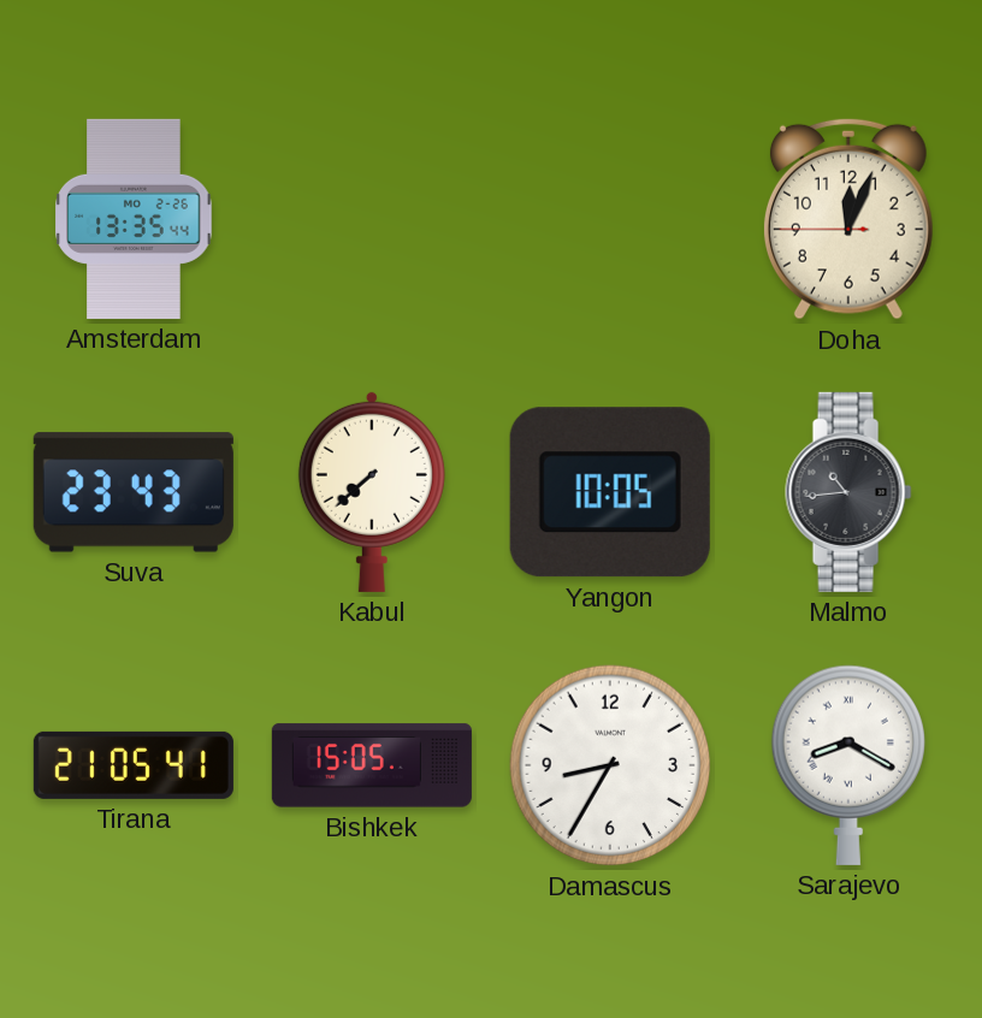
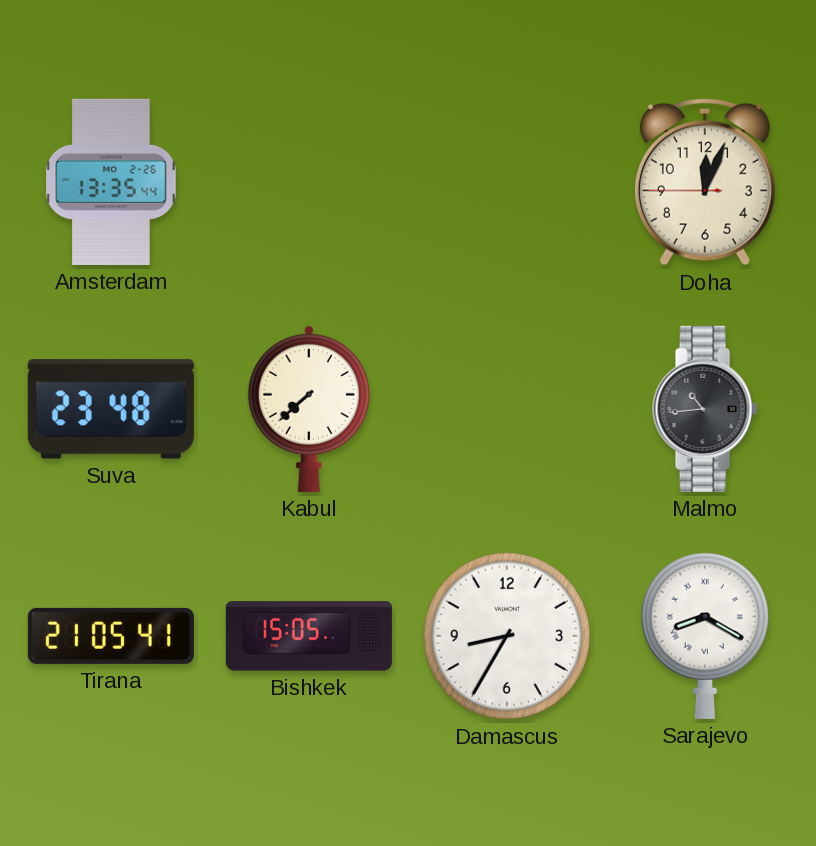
Suva: 23:43 -> 23:48
Yangon: 10:05 -> none
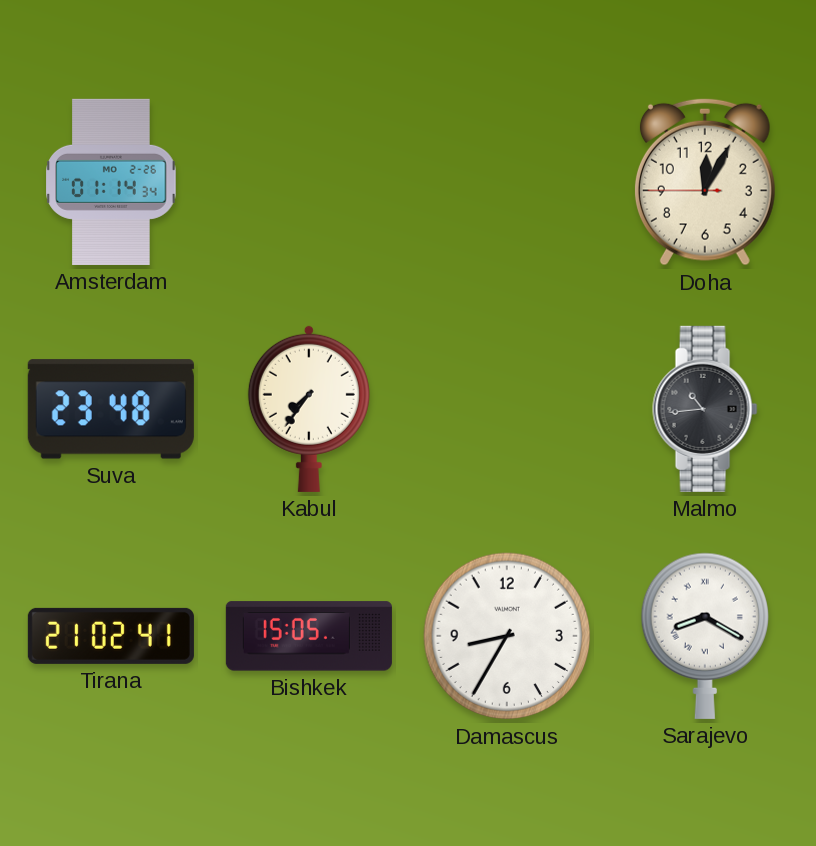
Amsterdam: 13:35 -> 01:14
Doha: 12:03 -> 12:04
Kabul: 7:38 -> 7:36
Tirana: 21:05 -> 21:02
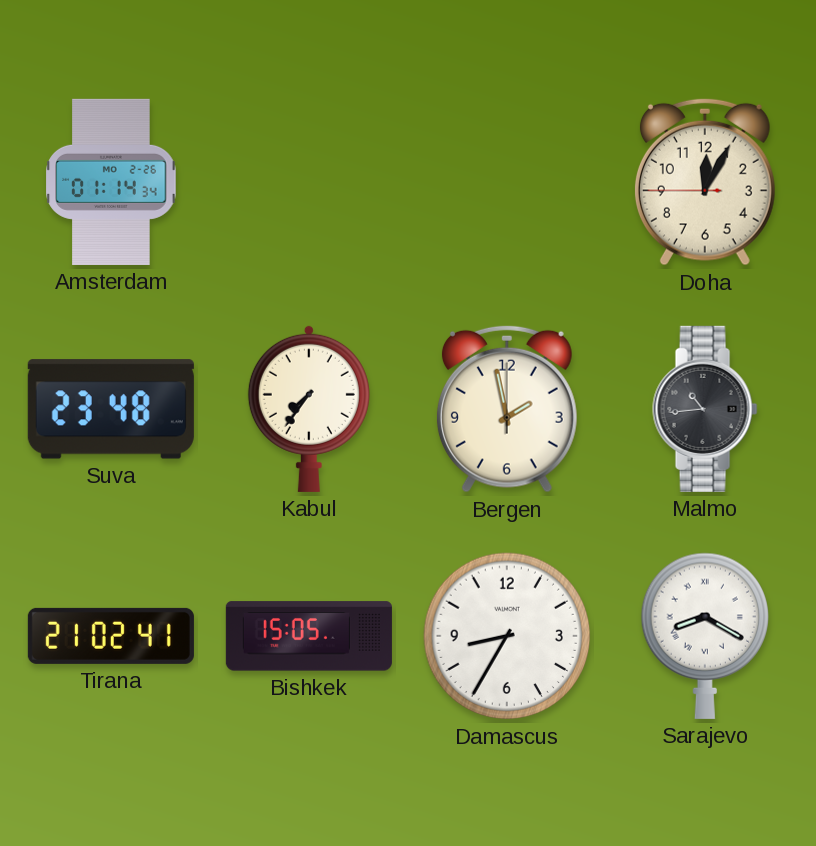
Bergen: none -> 1:58
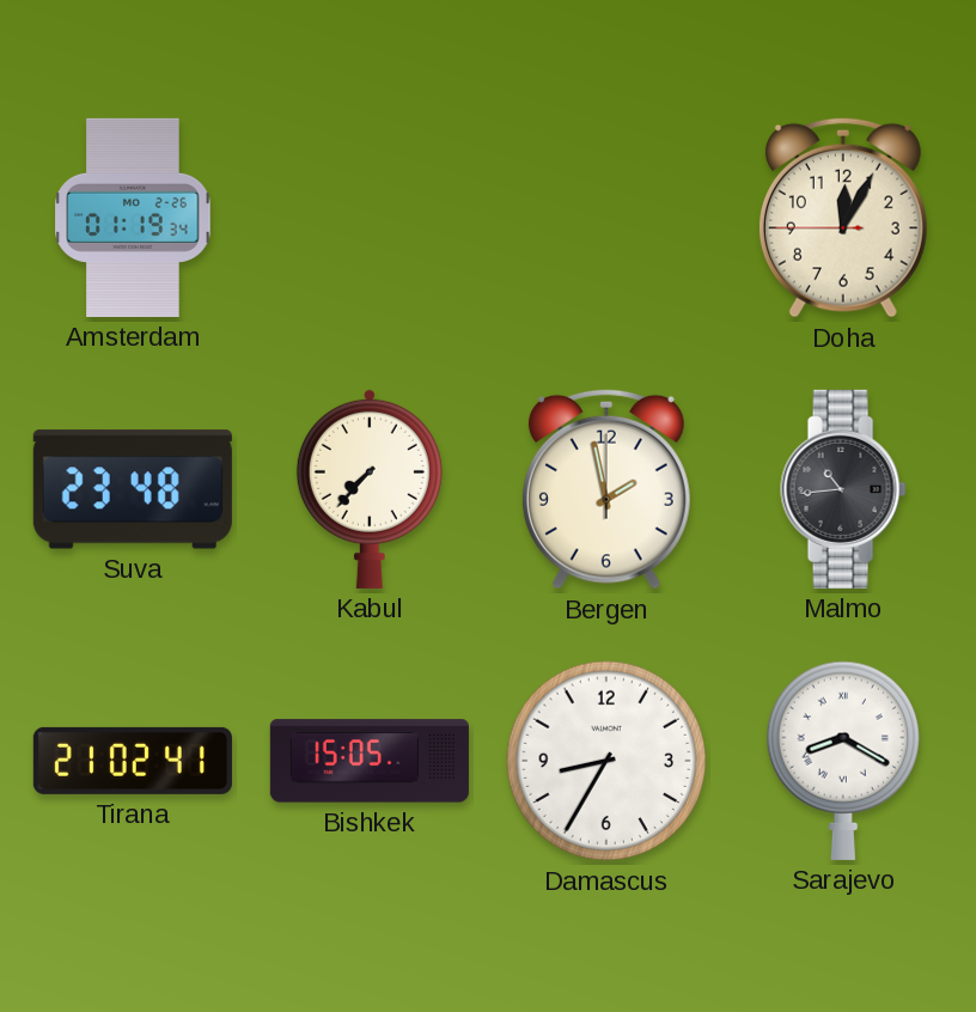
Amsterdam: 01:14 -> 01:19
Kabul: 7:36 -> 7:37
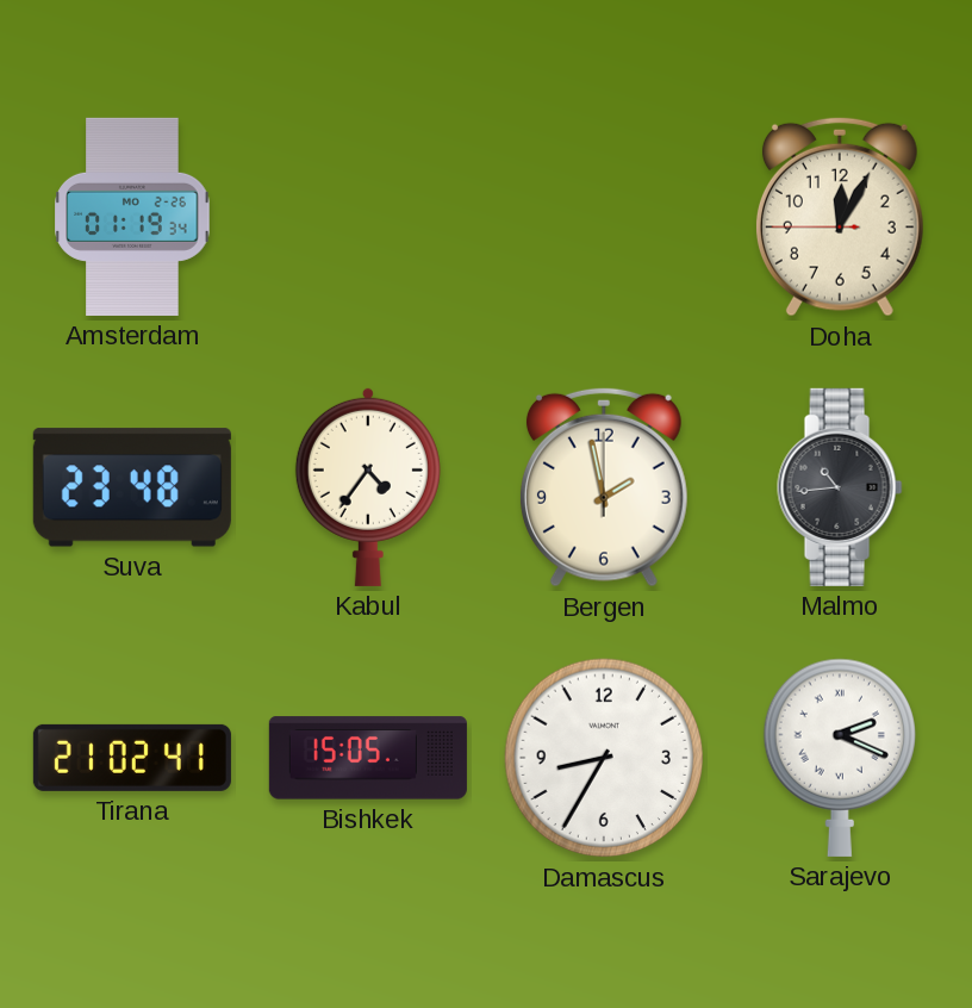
Kabul: 7:37 -> 4:36
Sarajevo: 8:20 -> 2:19
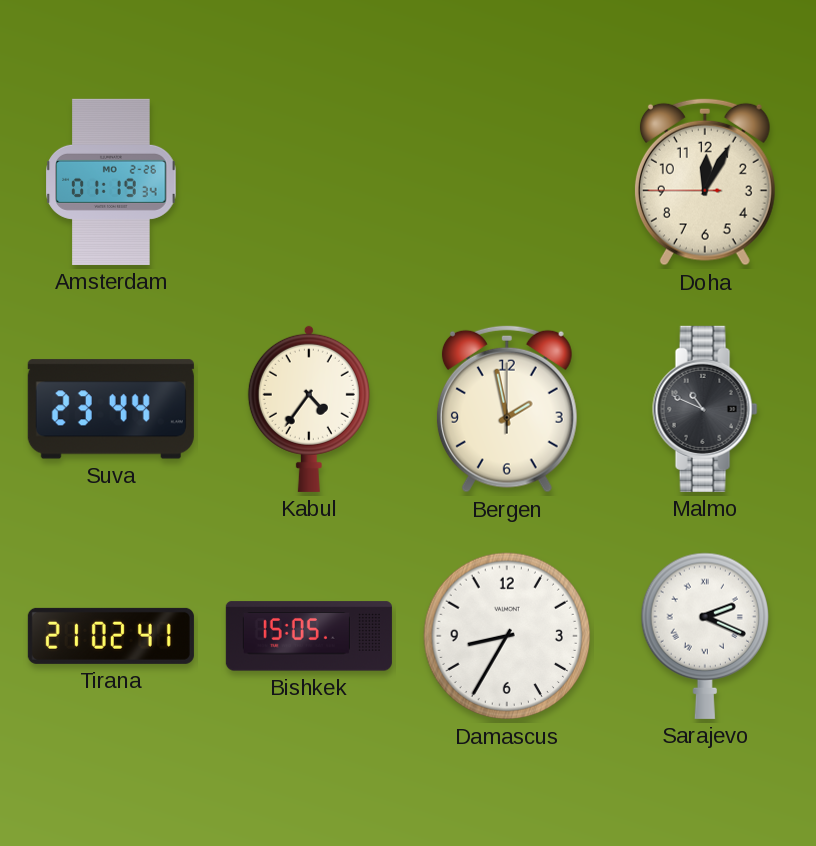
Suva: 23:48 -> 23:44
Malmo: 10:44 -> 10:49
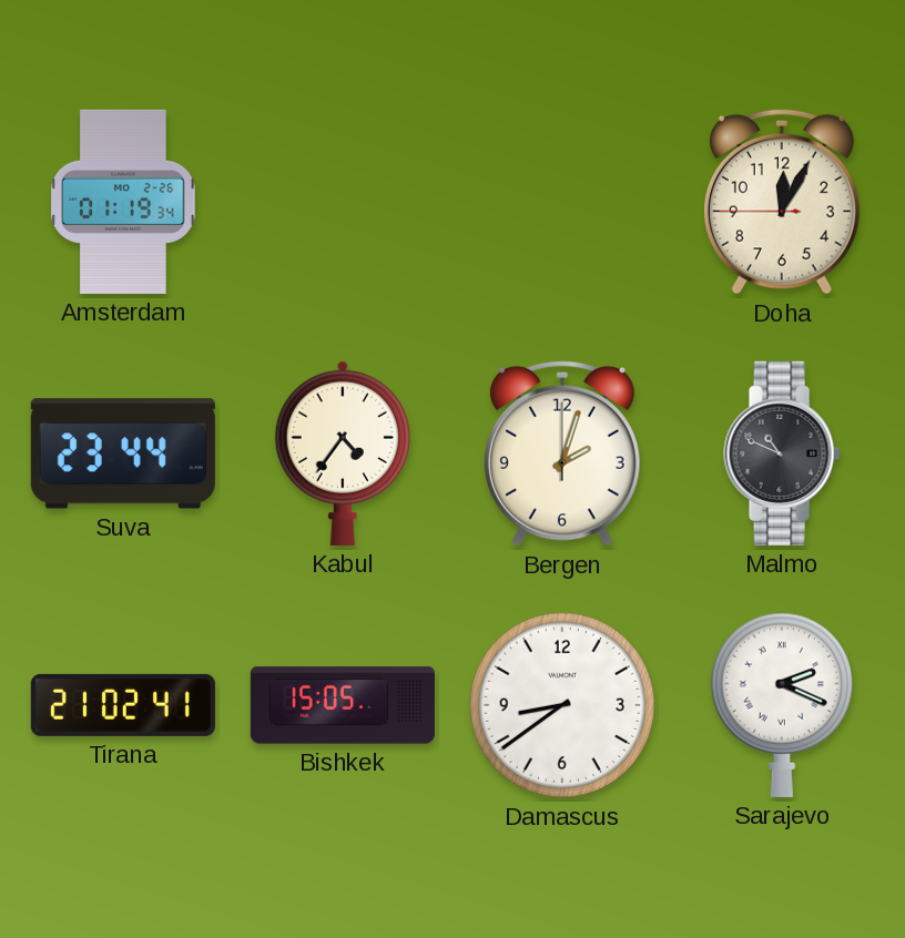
Bergen: 1:58 -> 2:03
Damascus: 8:35 -> 8:39
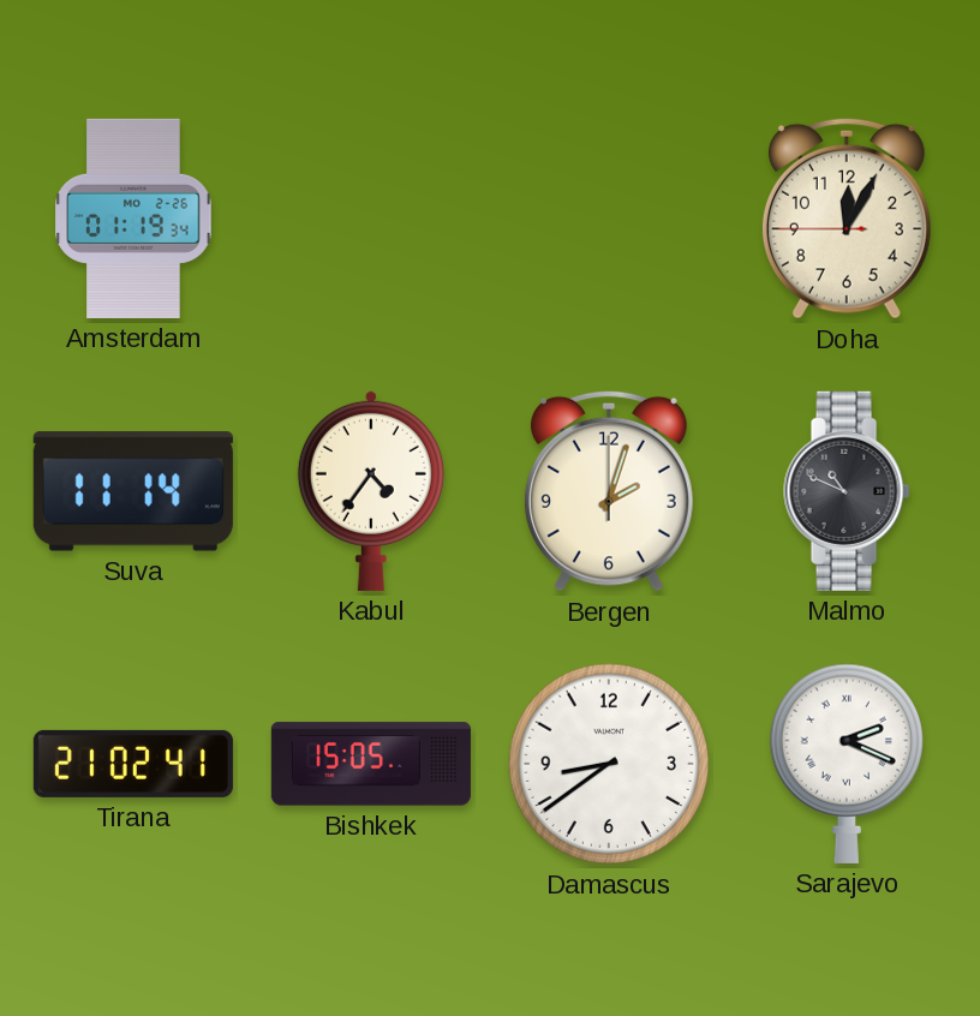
Suva: 23:44 -> 11:14
